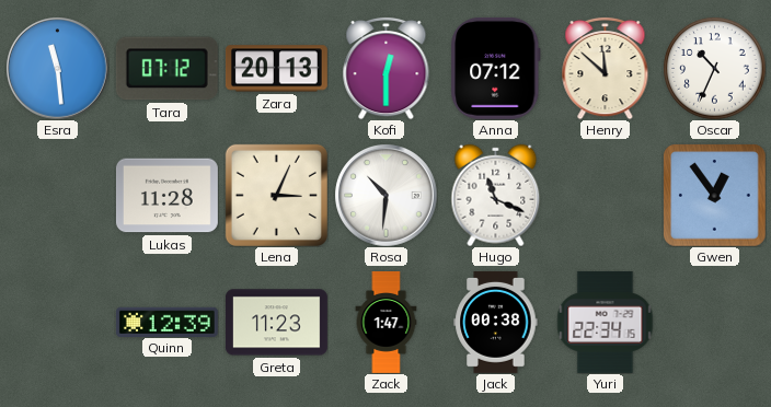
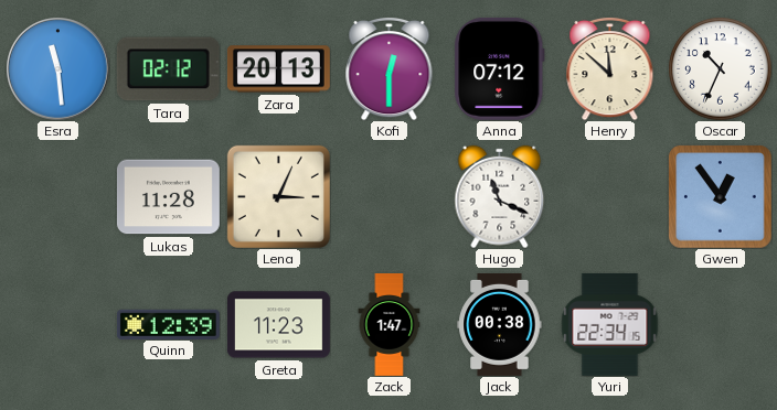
Tara: 07:12 -> 02:12
Rosa: 10:31 -> none
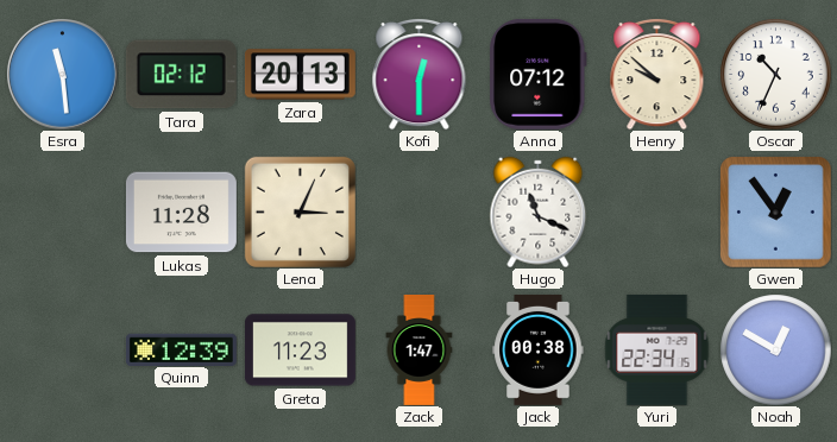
Henry: 11:52 -> 9:52
Noah: none -> 12:50
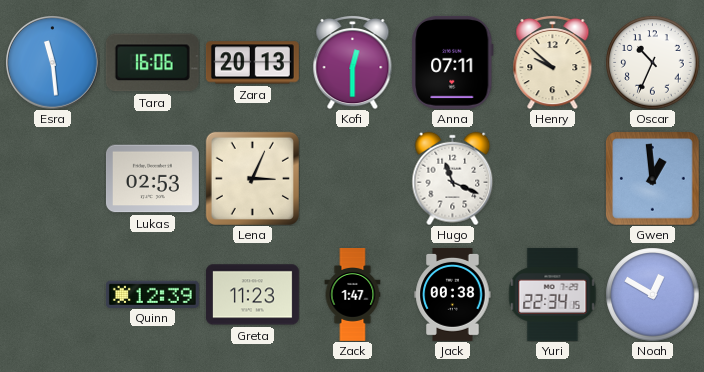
Tara: 02:12 -> 16:06
Anna: 07:12 -> 07:11
Lukas: 11:28 -> 02:53
Gwen: 12:54 -> 12:59
